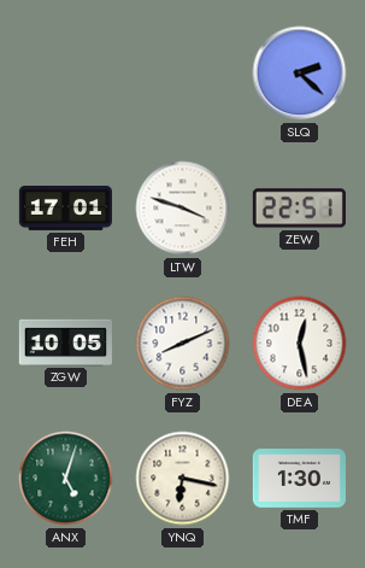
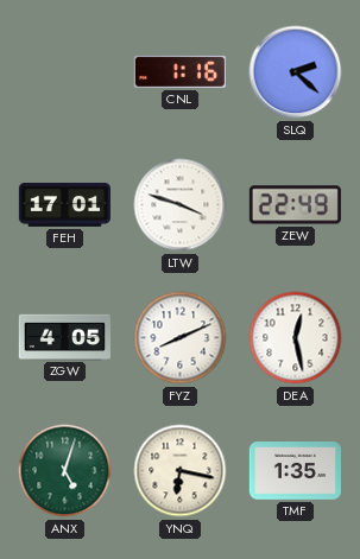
CNL: none -> 1:16
ZEW: 22:51 -> 22:49
ZGW: 10:05 -> 4:05
TMF: 1:30 -> 1:35
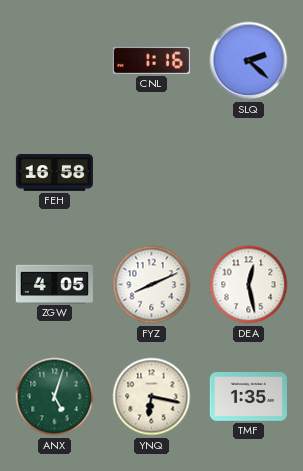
FEH: 17:01 -> 16:58
LTW: 3:48 -> none
ZEW: 22:49 -> none
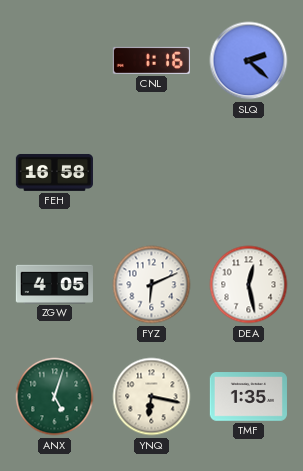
FYZ: 8:11 -> 6:11
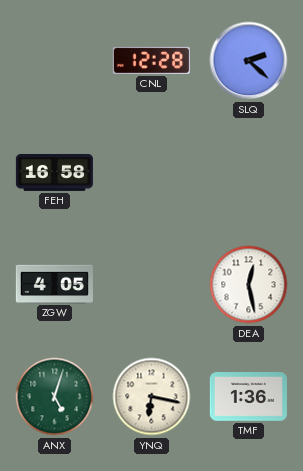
CNL: 1:16 -> 12:28
FYZ: 6:11 -> none
TMF: 1:35 -> 1:36
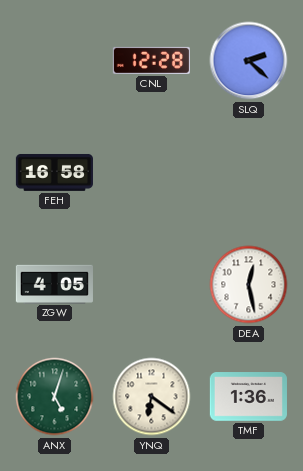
YNQ: 6:17 -> 6:21
